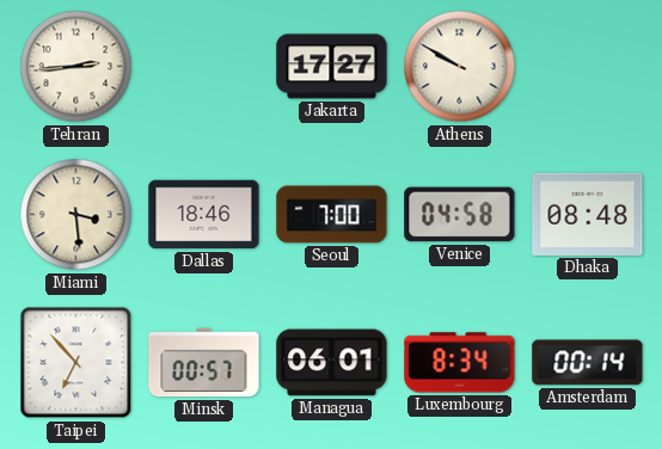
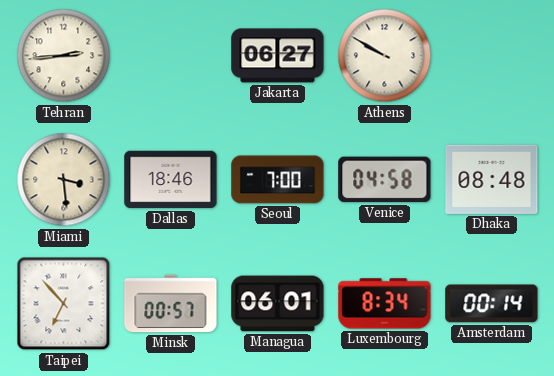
Jakarta: 17:27 -> 06:27
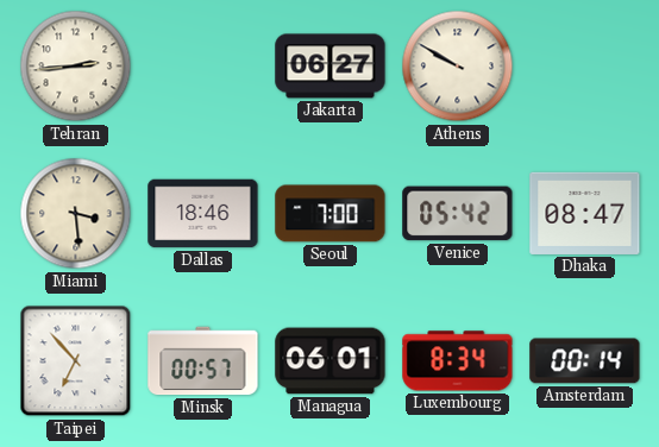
Venice: 04:58 -> 05:42
Dhaka: 08:48 -> 08:47
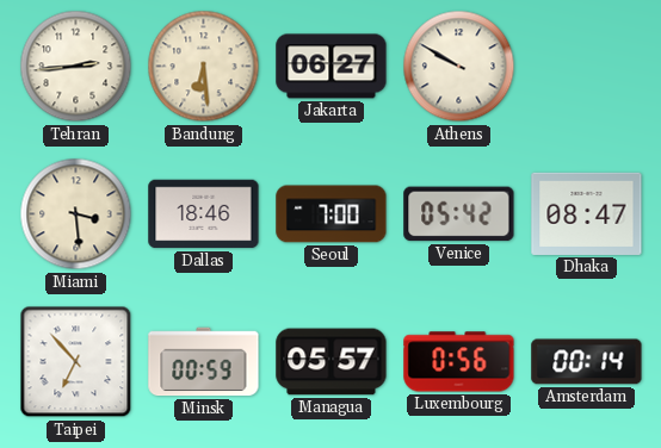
Bandung: none -> 6:29
Minsk: 00:57 -> 00:59
Managua: 06:01 -> 05:57
Luxembourg: 8:34 -> 0:56
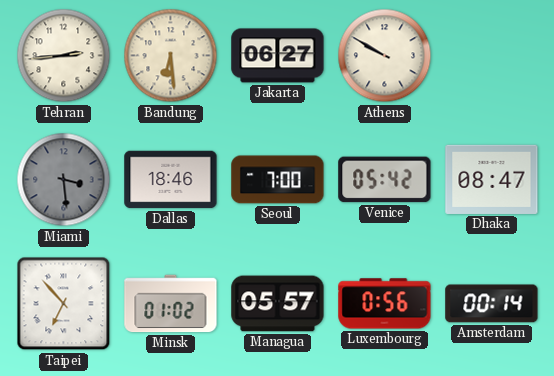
Miami dial: cream -> grey
Minsk: 00:59 -> 01:02
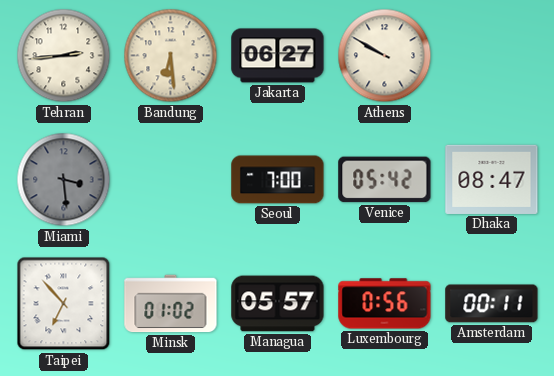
Dallas: 18:46 -> none
Amsterdam: 00:14 -> 00:11
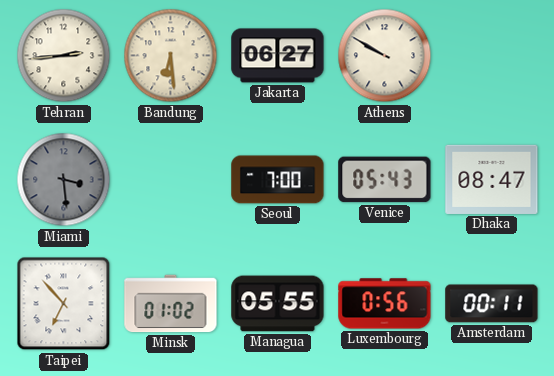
Venice: 05:42 -> 05:43
Managua: 05:57 -> 05:55
